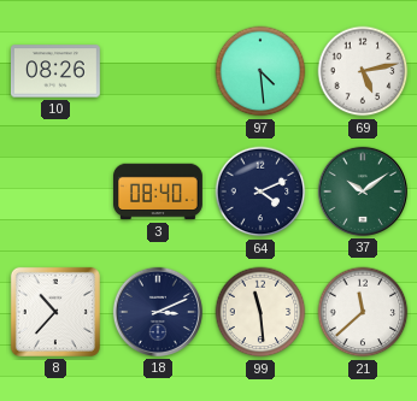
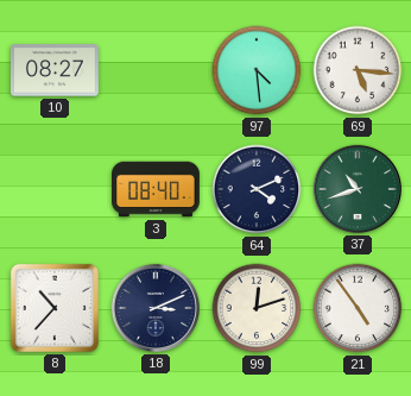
10: 08:26 -> 08:27
69: 5:13 -> 5:16
37: 10:09 -> 10:42
99: 11:29 -> 12:12
21: 11:38 -> 4:54
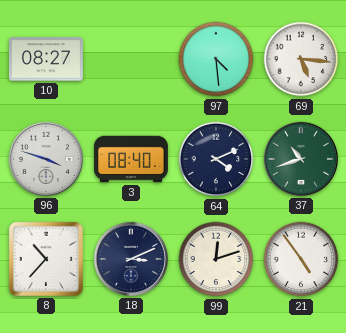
96: none -> 3:48
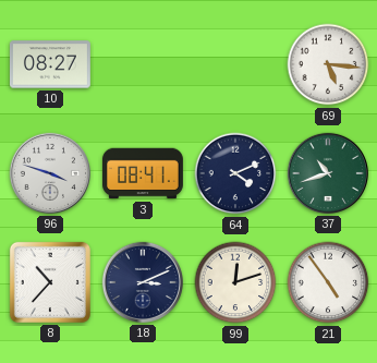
97: 4:29 -> none
3: 08:40 -> 08:41
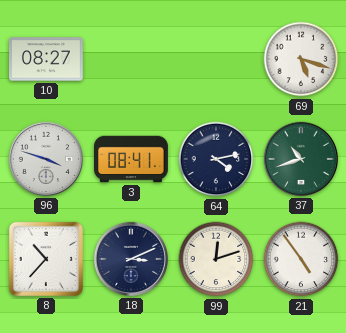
69: 5:16 -> 5:18
64: 4:11 -> 4:13
